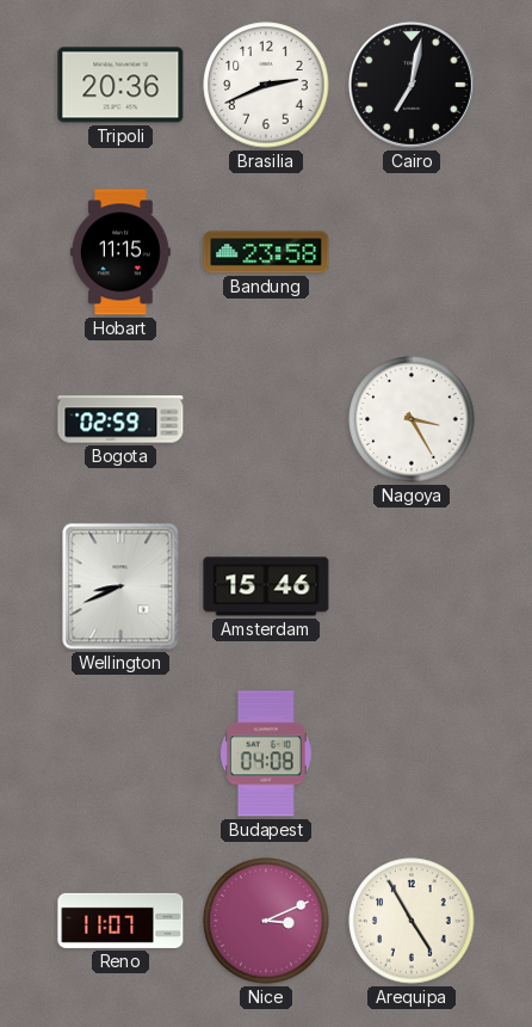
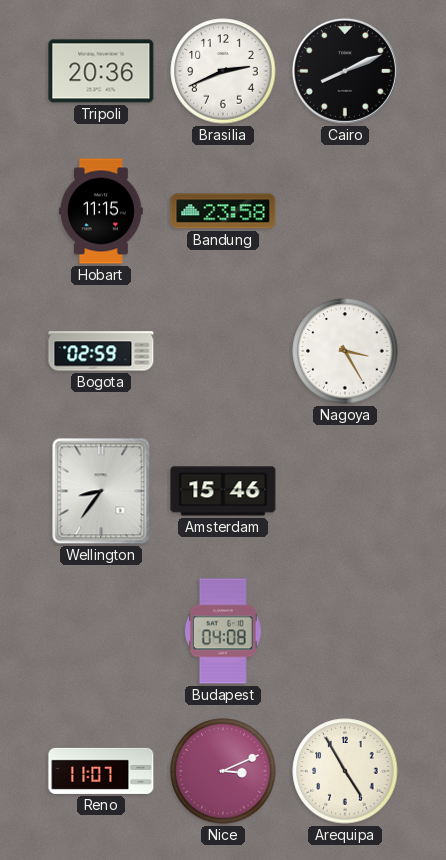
Cairo: 7:02 -> 8:11
Wellington: 8:41 -> 8:36
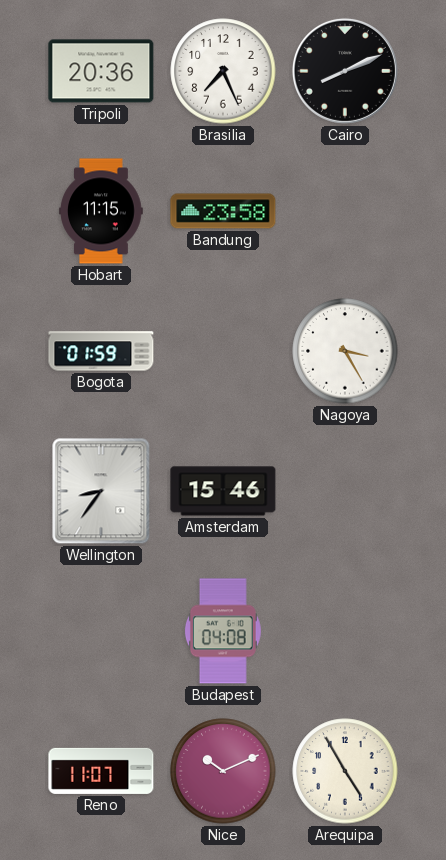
Brasilia: 2:41 -> 7:26
Bogota: 02:59 -> 01:59
Nice: 3:11 -> 10:11
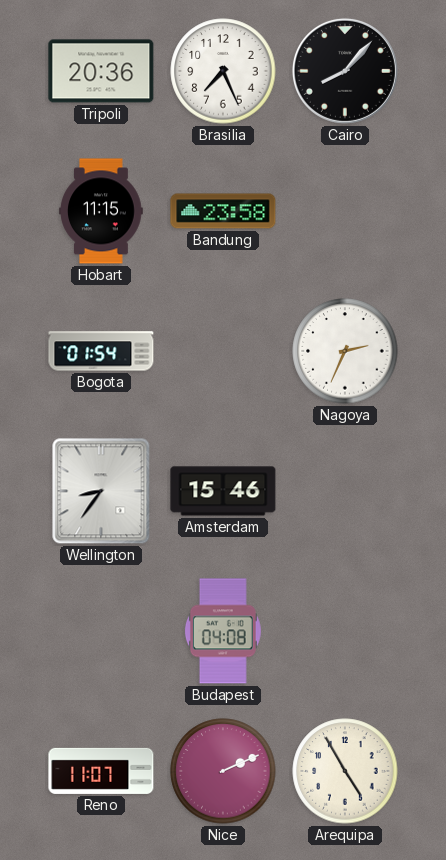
Cairo: 8:11 -> 8:07
Bogota: 01:59 -> 01:54
Nagoya: 3:25 -> 2:34
Nice: 10:11 -> 2:11
